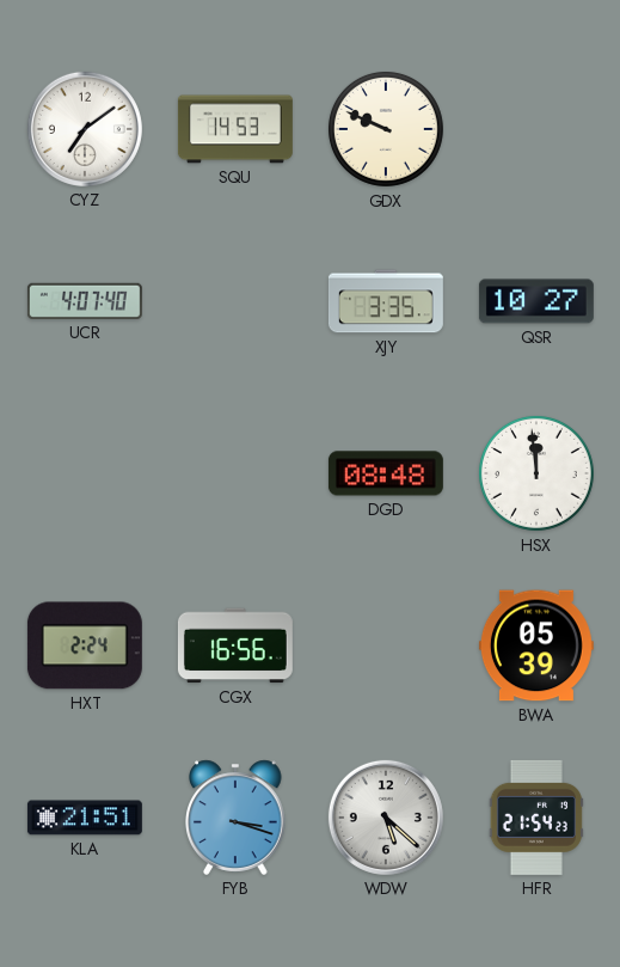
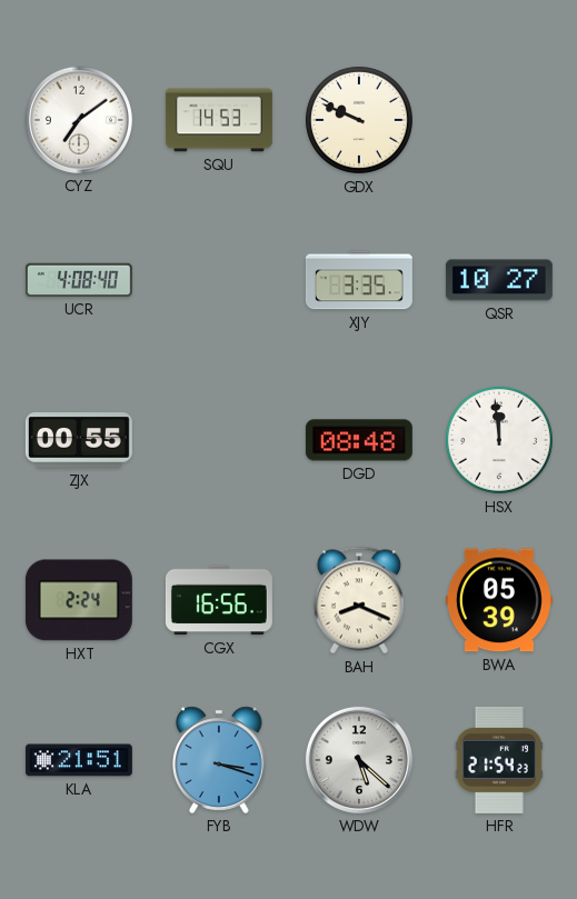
UCR: 4:07 -> 4:08
ZJX: none -> 00:55
BAH: none -> 8:19
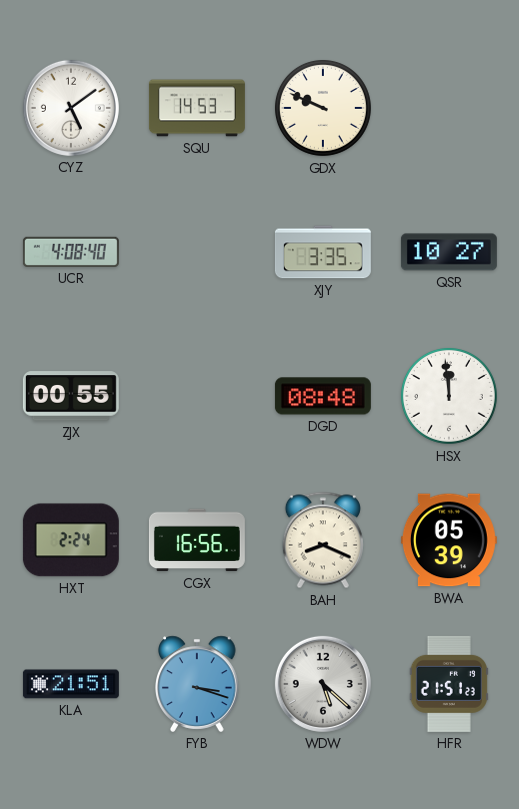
CYZ: 7:09 -> 5:09
HFR: 21:54 -> 21:51
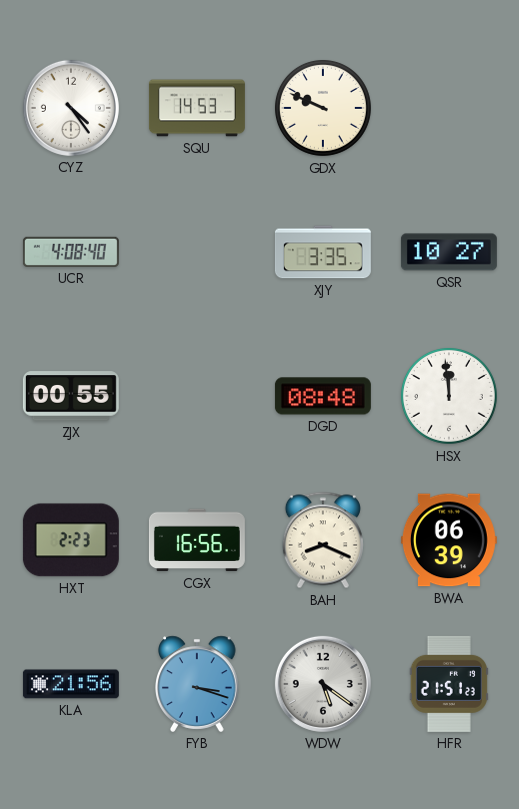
CYZ: 5:09 -> 4:24
HXT: 2:24 -> 2:23
BWA: 05:39 -> 06:39
KLA: 21:51 -> 21:56
WDW: 5:22 -> 5:21
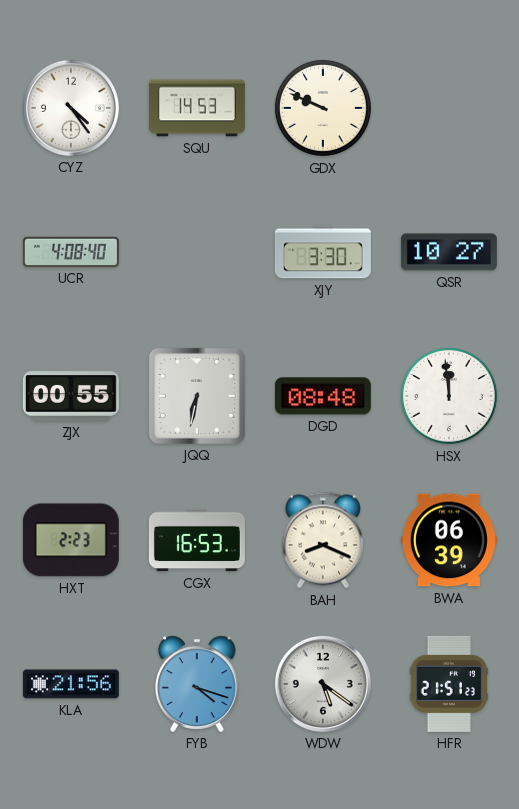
XJY: 3:35 -> 3:30
JQQ: none -> 6:32
CGX: 16:56 -> 16:53
FYB: 3:18 -> 4:18
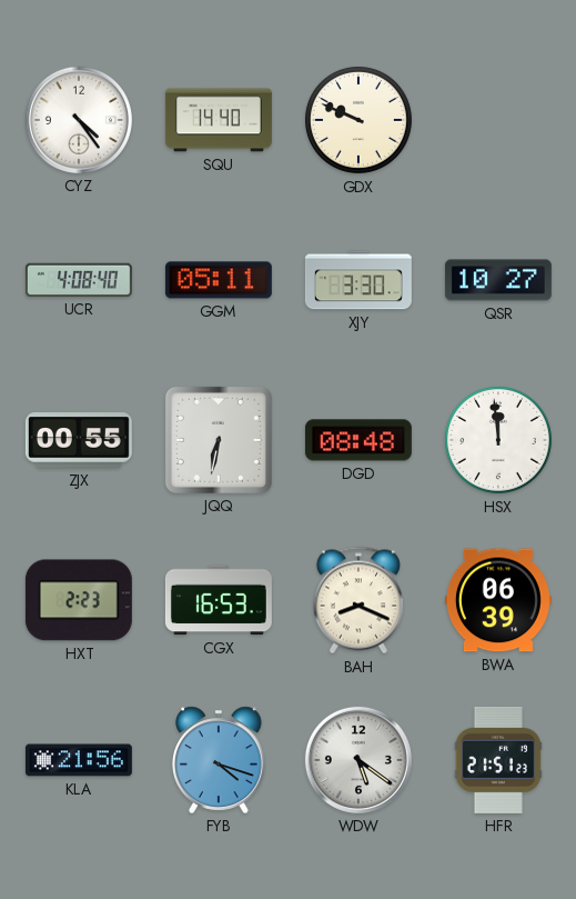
SQU: 14:53 -> 14:40
GGM: none -> 05:11
